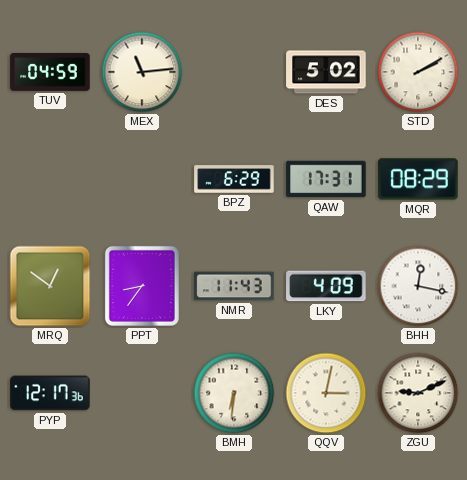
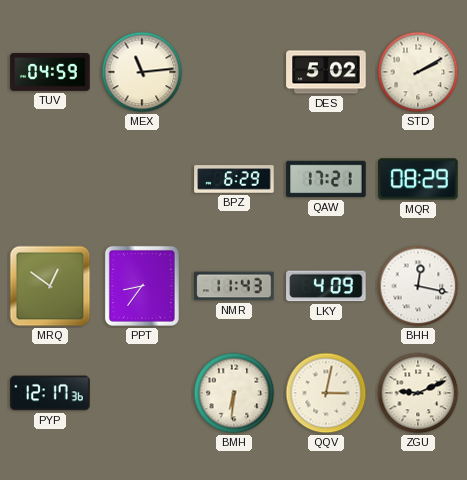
QAW: 17:31 -> 17:21
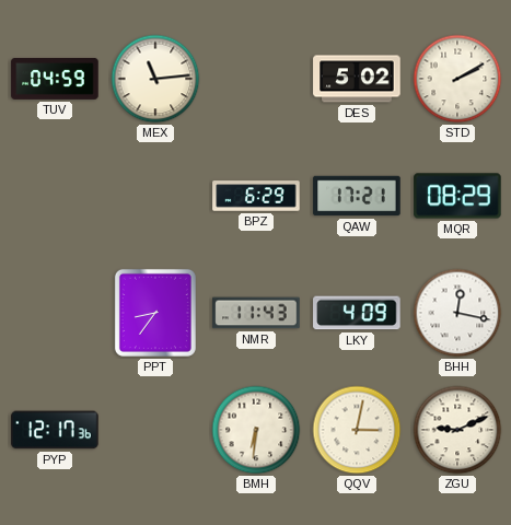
MRQ: 12:51 -> none
